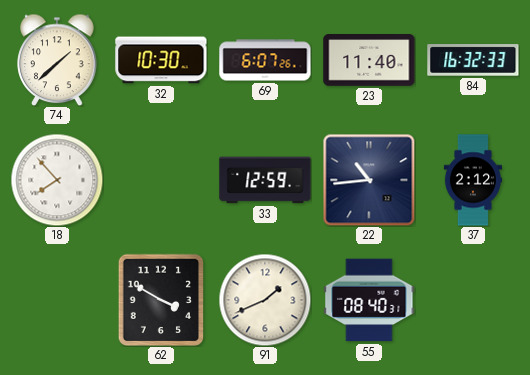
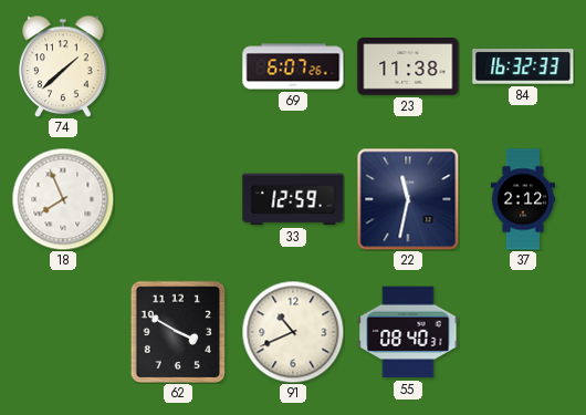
32: 10:30 -> none
23: 11:40 -> 11:38
18: 7:53 -> 7:56
22: 10:44 -> 11:32
91: 1:41 -> 10:41
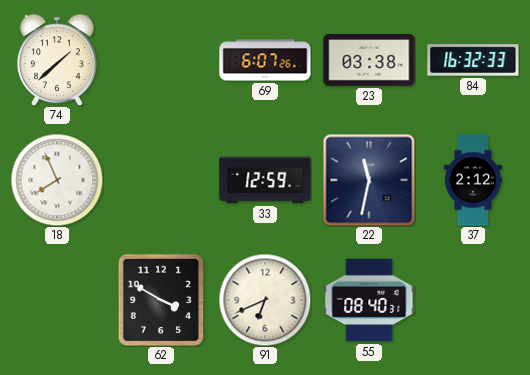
23: 11:38 -> 03:38
91: 10:41 -> 6:41
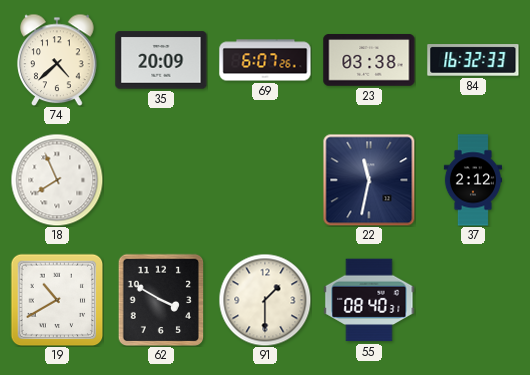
74: 1:38 -> 4:38
35: none -> 20:09
33: 12:59 -> none
19: none -> 10:40
91: 6:41 -> 1:30
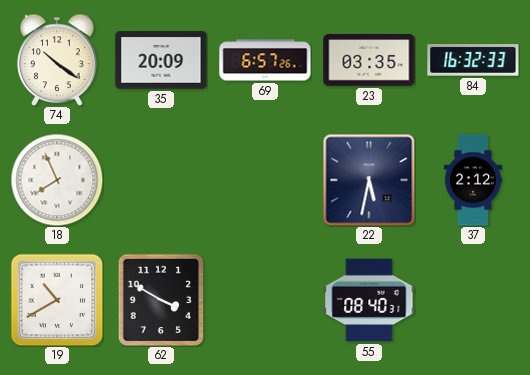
74: 4:38 -> 10:21
69: 6:07 -> 6:57
23: 03:38 -> 03:35
22: 11:32 -> 5:32
91: 1:30 -> none
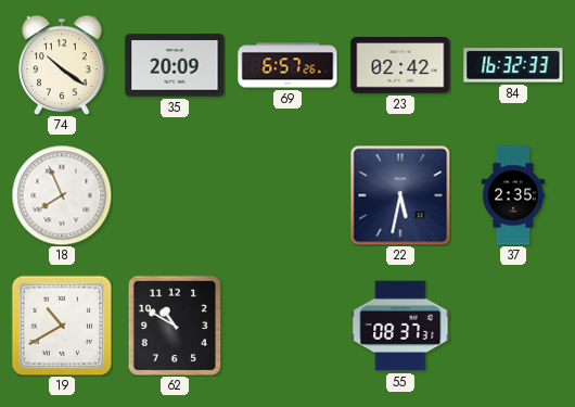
23: 03:35 -> 02:42
37: 2:12 -> 2:35
62: 3:50 -> 10:50
55: 08:40 -> 08:37
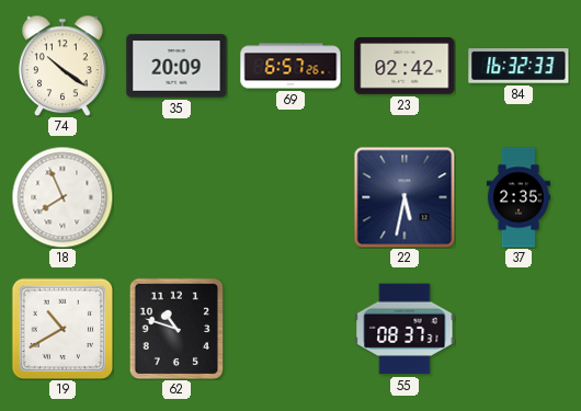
62: 10:50 -> 10:48
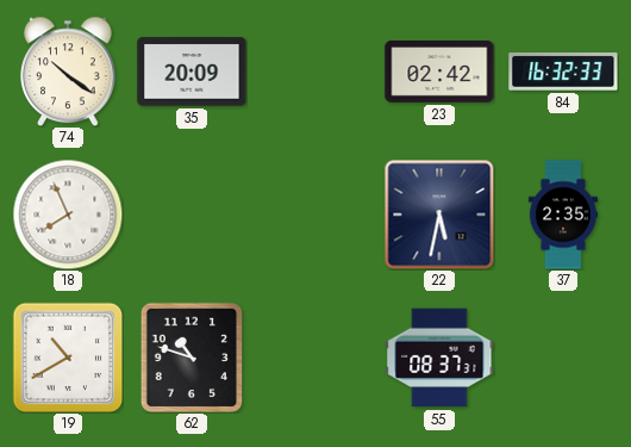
69: 6:57 -> none
